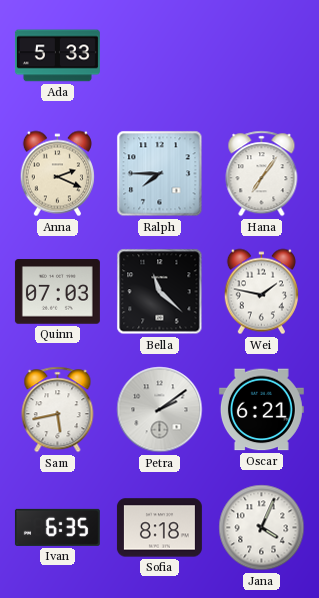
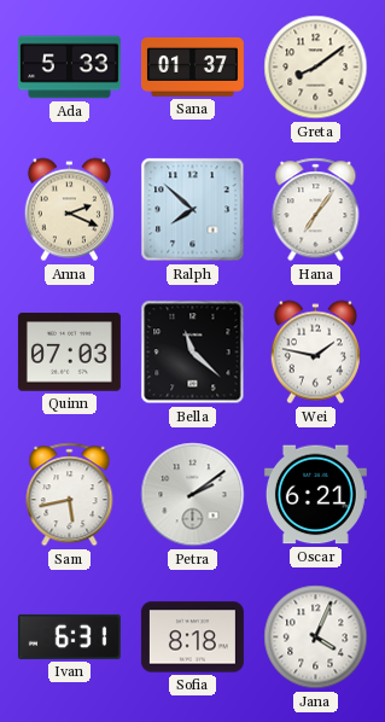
Sana: none -> 01:37
Greta: none -> 8:09
Ralph: 7:45 -> 7:52
Ivan: 6:35 -> 6:31
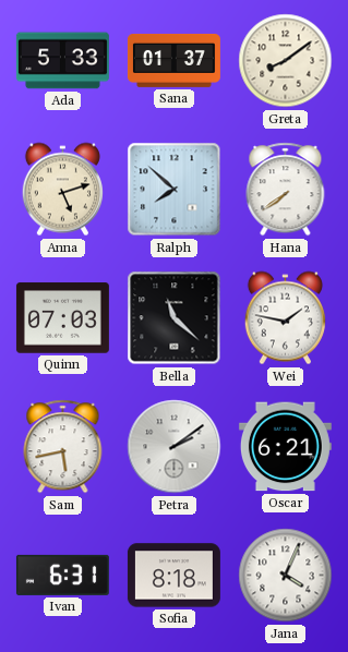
Anna: 2:19 -> 5:12
Hana: 7:06 -> 7:39
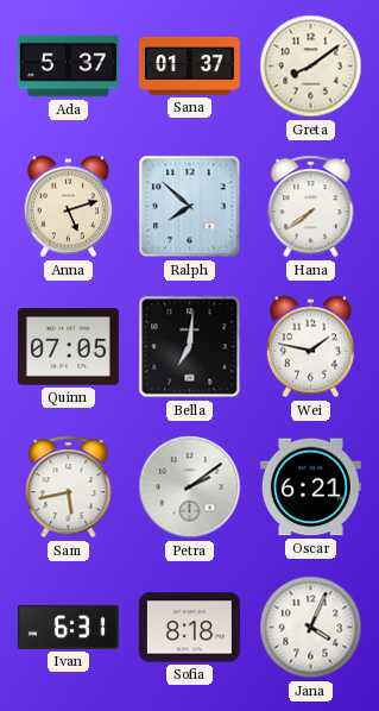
Ada: 5:33 -> 5:37
Quinn: 07:03 -> 07:05
Bella: 11:22 -> 7:01
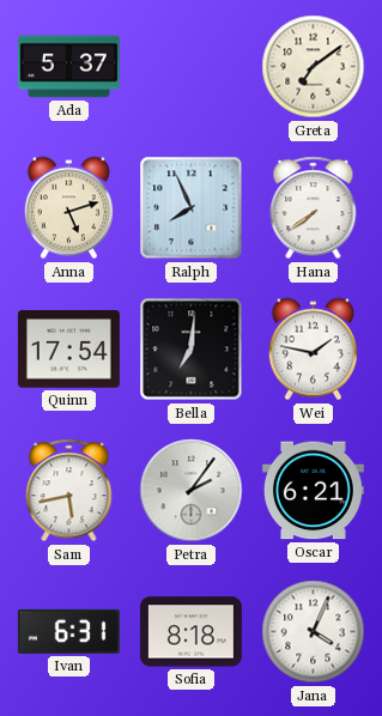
Sana: 01:37 -> none
Greta: 8:09 -> 7:09
Ralph: 7:52 -> 7:56
Quinn: 07:05 -> 17:54
Petra: 2:09 -> 2:06
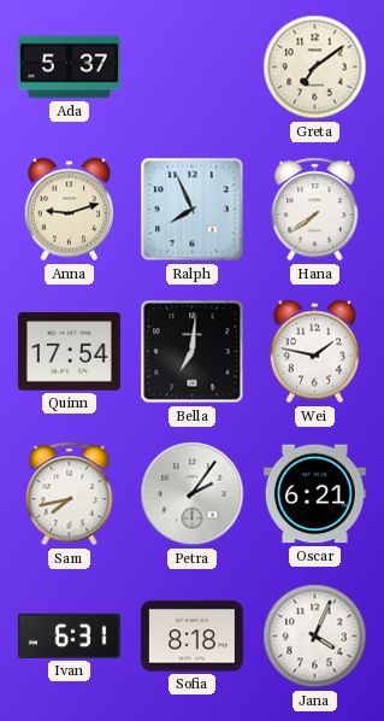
Anna: 5:12 -> 9:12
Sam: 5:43 -> 7:43
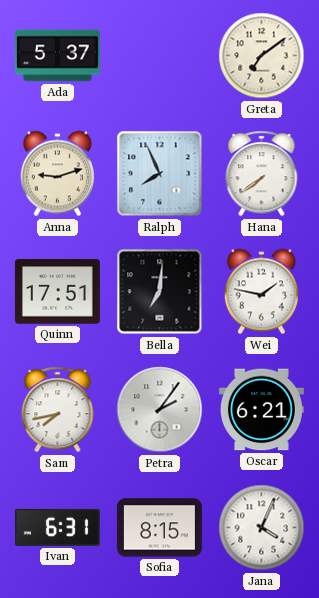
Quinn: 17:54 -> 17:51
Sofia: 8:18 -> 8:15
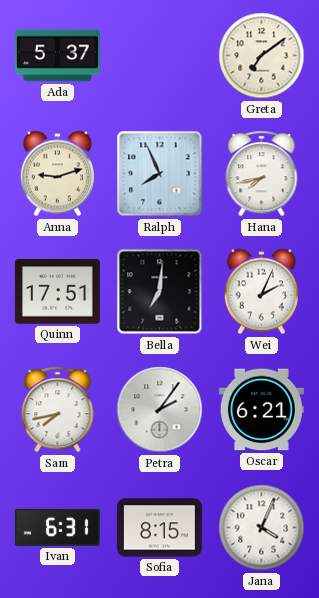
Hana: 7:39 -> 7:43
Wei: 1:47 -> 2:04
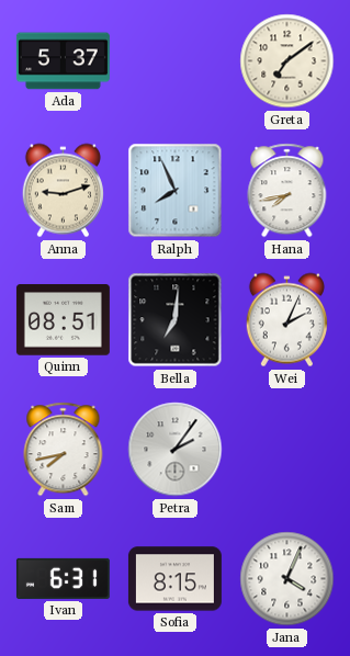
Quinn: 17:51 -> 08:51
Oscar: 6:21 -> none
